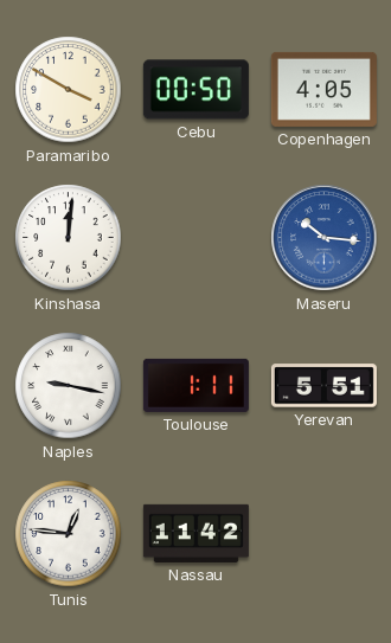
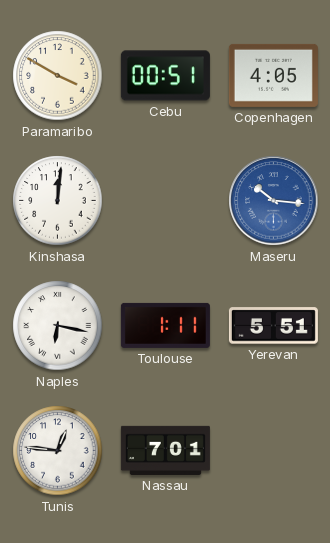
Cebu: 00:50 -> 00:51
Naples: 9:17 -> 6:17
Nassau: 11:42 -> 7:01
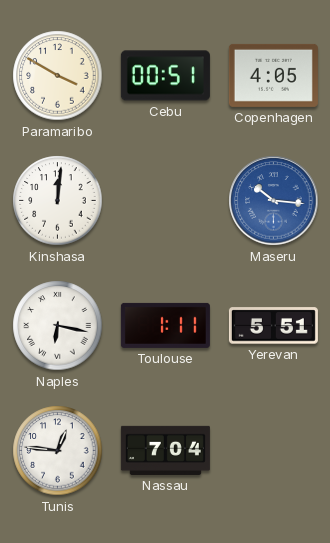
Nassau: 7:01 -> 7:04
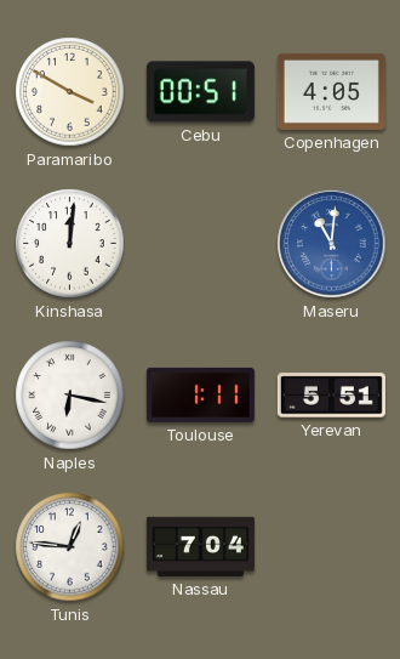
Maseru: 10:16 -> 11:01
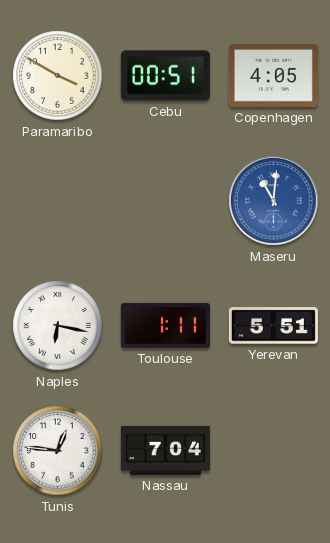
Kinshasa: 12:01 -> none
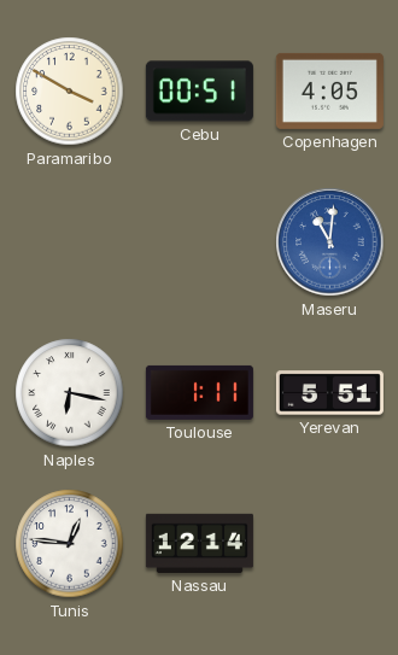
Nassau: 7:04 -> 12:14
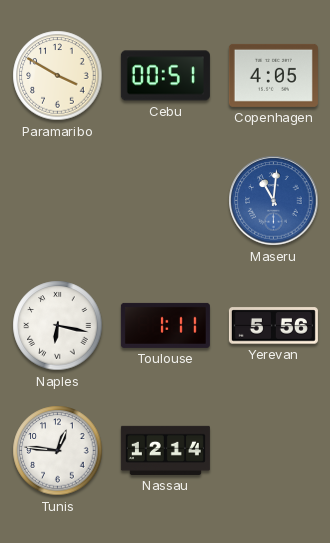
Yerevan: 5:51 -> 5:56
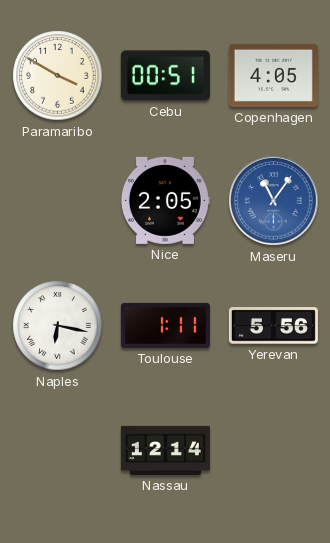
Nice: none -> 2:05
Maseru: 11:01 -> 11:06
Tunis: 12:46 -> none
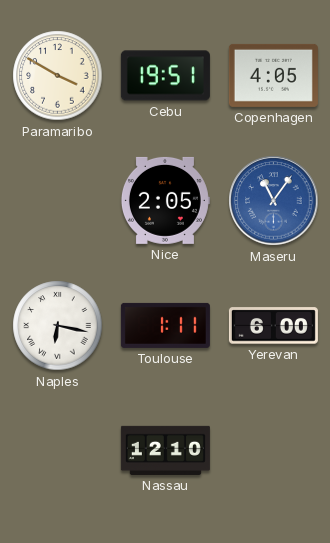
Cebu: 00:51 -> 19:51
Yerevan: 5:56 -> 6:00
Nassau: 12:14 -> 12:10
